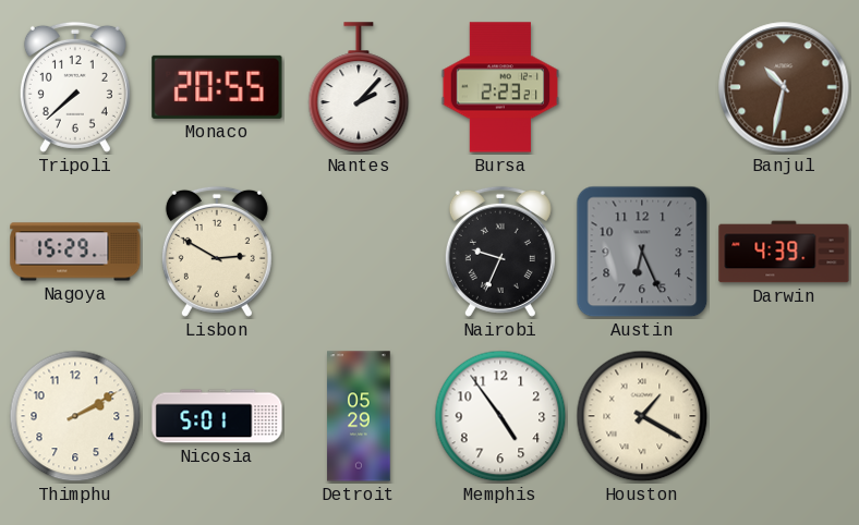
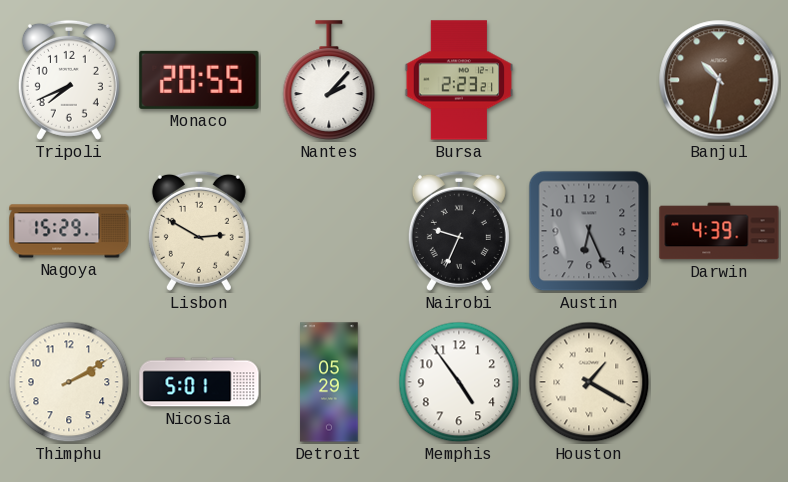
Tripoli: 7:38 -> 7:41
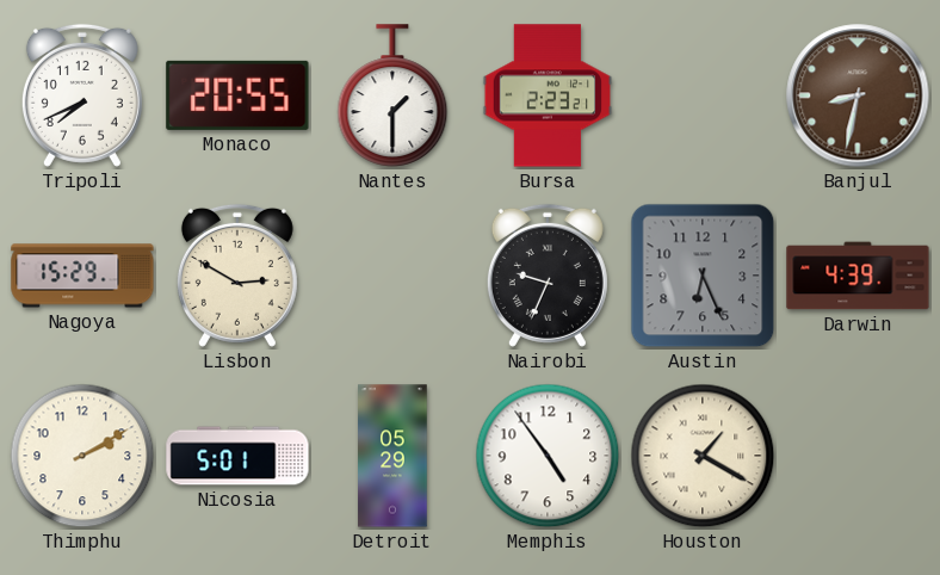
Nantes: 2:07 -> 1:30
Banjul: 10:32 -> 8:32
